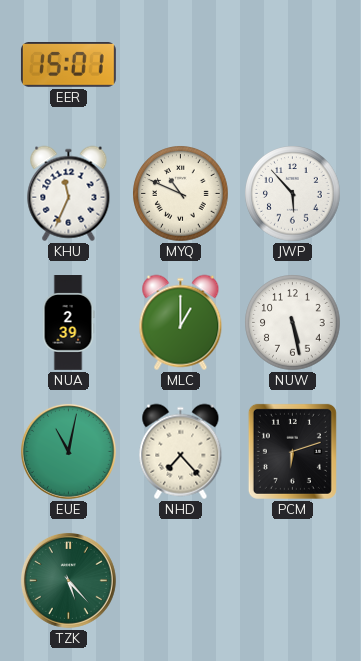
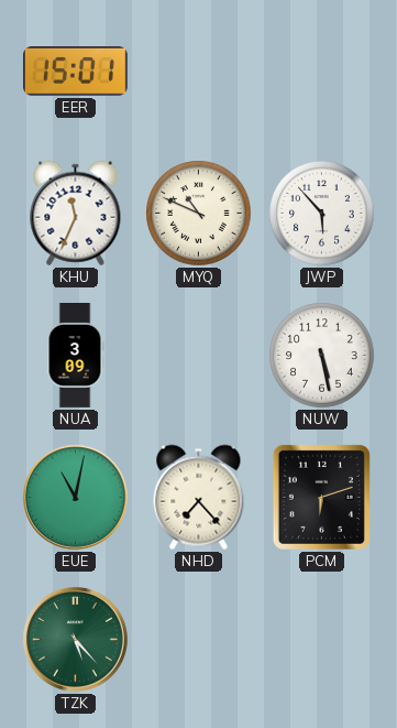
NUA: 2:39 -> 3:09
MLC: 1:00 -> none
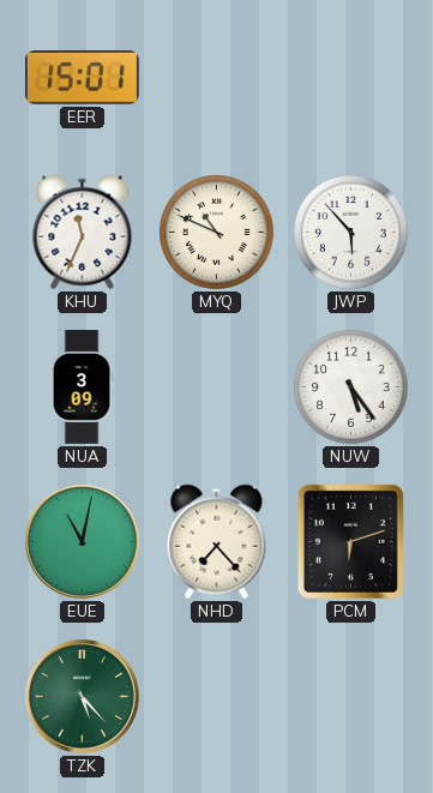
NUW: 5:28 -> 5:24
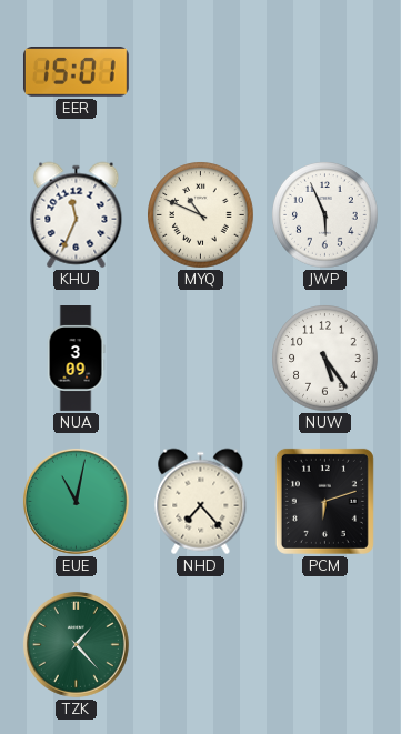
JWP: 5:53 -> 5:56
TZK: 5:23 -> 1:23
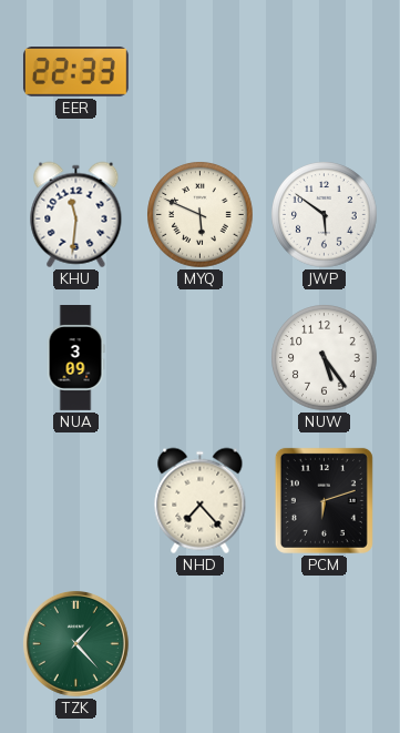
EER: 15:01 -> 22:33
KHU: 11:34 -> 11:31
MYQ: 10:49 -> 5:49
JWP: 5:56 -> 5:51
EUE: 11:02 -> none
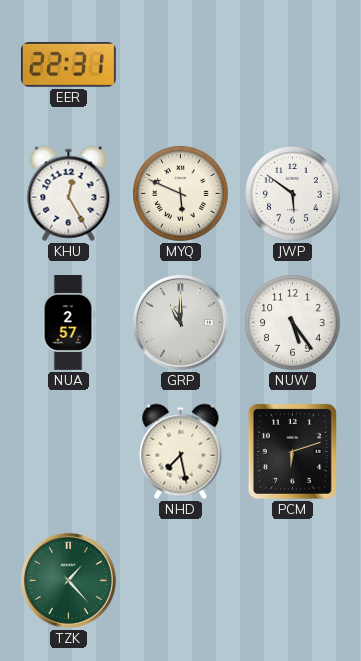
EER: 22:33 -> 22:31
KHU: 11:31 -> 12:25
NUA: 3:09 -> 2:57
GRP: none -> 11:00
NHD: 7:23 -> 7:28
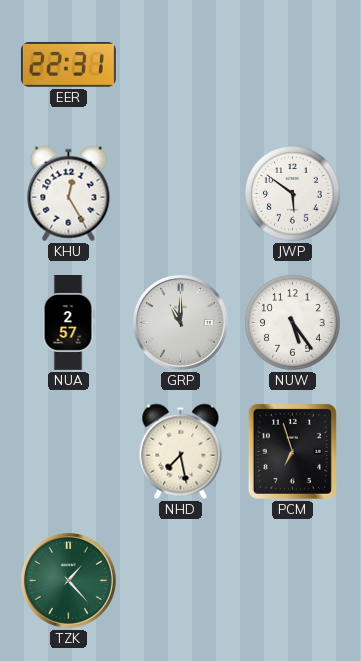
MYQ: 5:49 -> none
PCM: 6:12 -> 6:57
